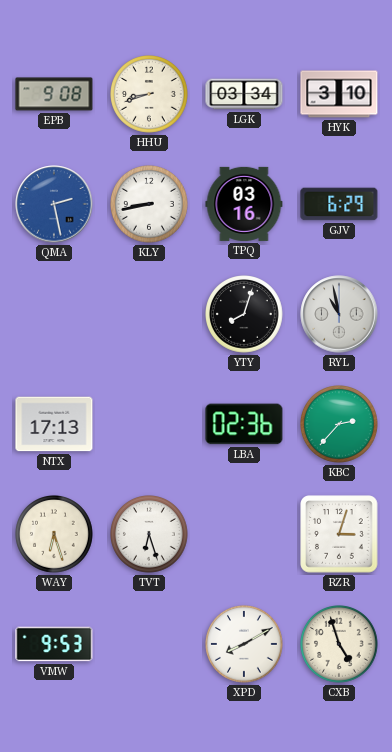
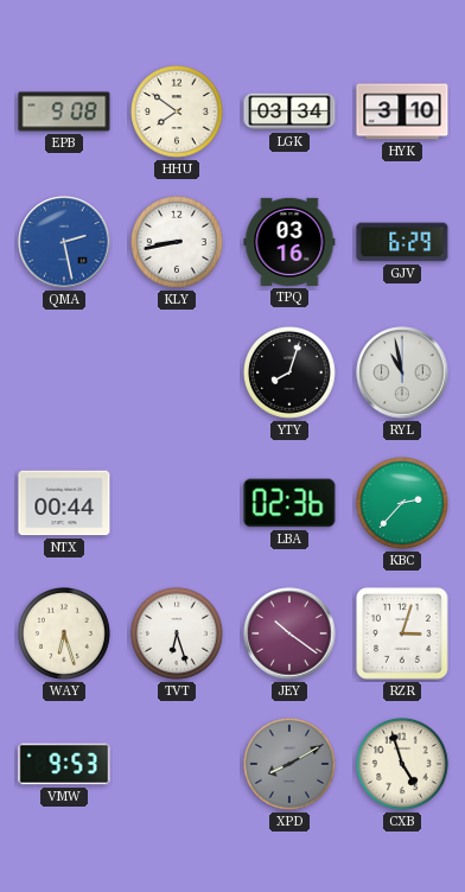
HHU: 8:42 -> 7:51
NTX: 17:13 -> 00:44
JEY: none -> 10:21
XPD dial: white -> grey
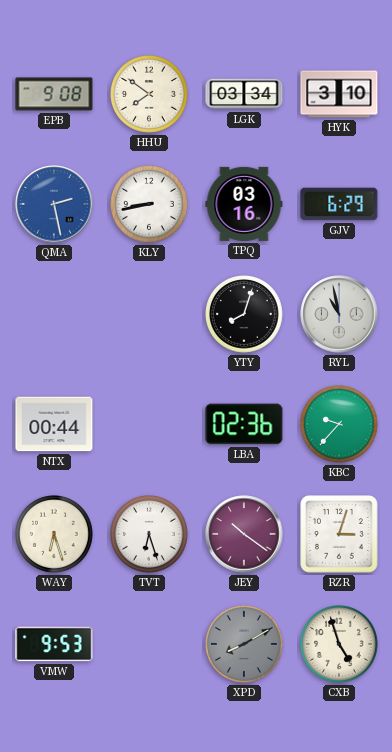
KBC: 2:37 -> 9:37
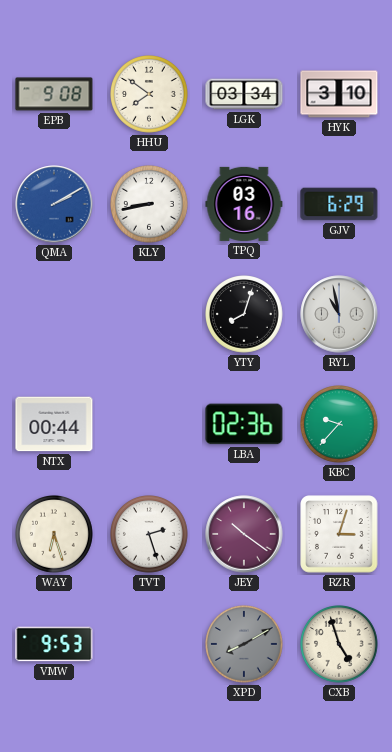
QMA: 2:28 -> 2:10
TVT: 6:27 -> 2:27
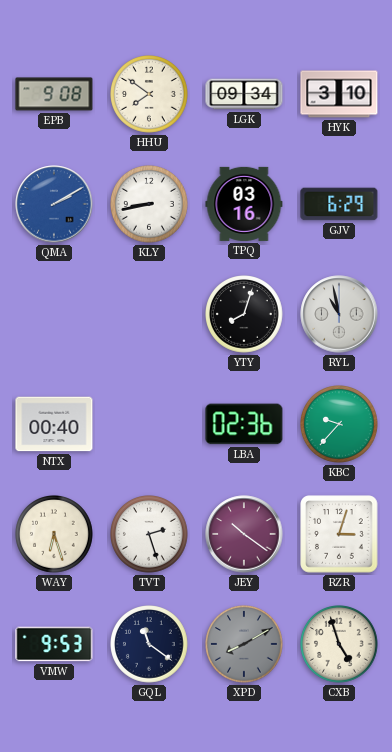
LGK: 03:34 -> 09:34
NTX: 00:44 -> 00:40
GQL: none -> 11:21
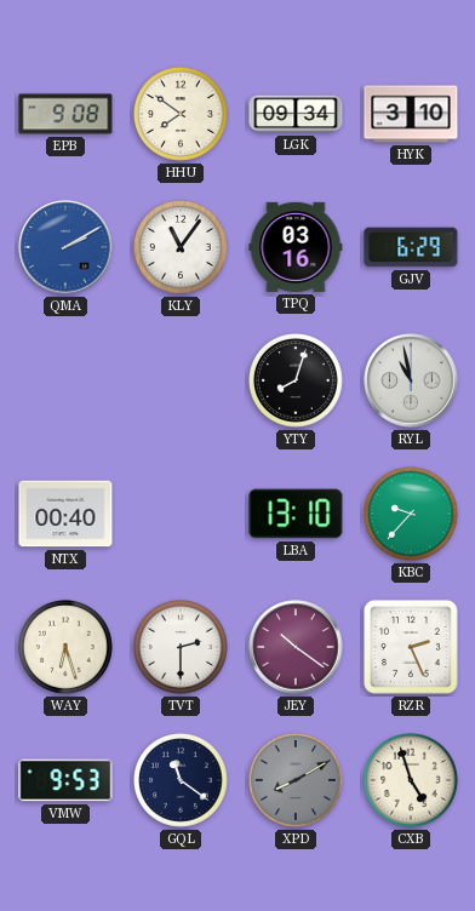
KLY: 8:43 -> 11:06
LBA: 02:36 -> 13:10
TVT: 2:27 -> 2:30
RZR: 3:03 -> 2:26
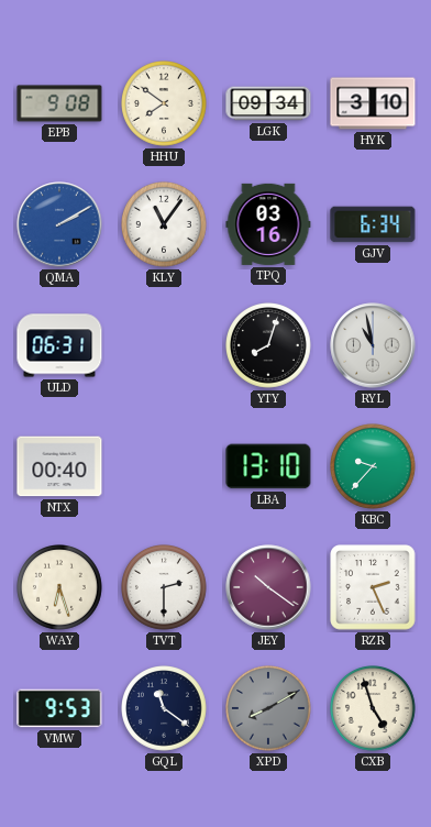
GJV: 6:29 -> 6:34
ULD: none -> 06:31
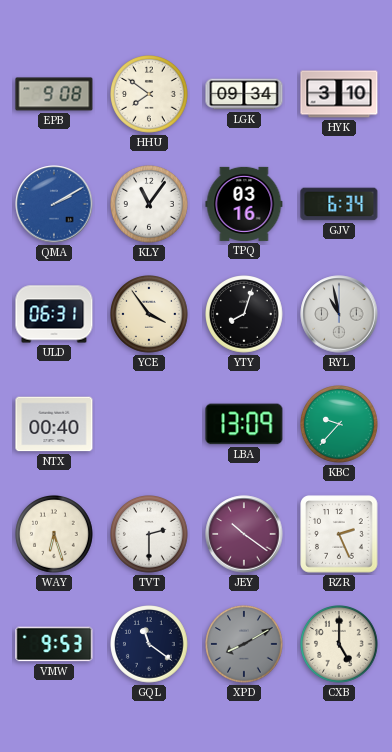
YCE: none -> 3:54
LBA: 13:10 -> 13:09
CXB: 4:57 -> 5:00
